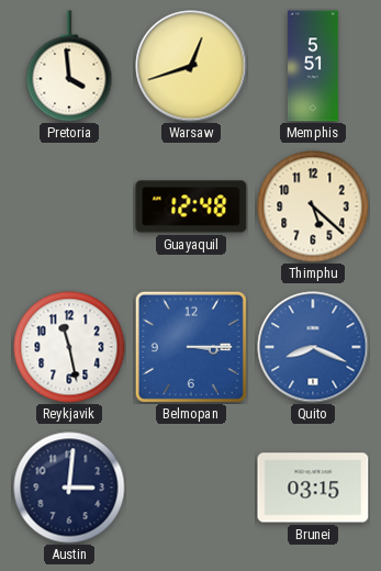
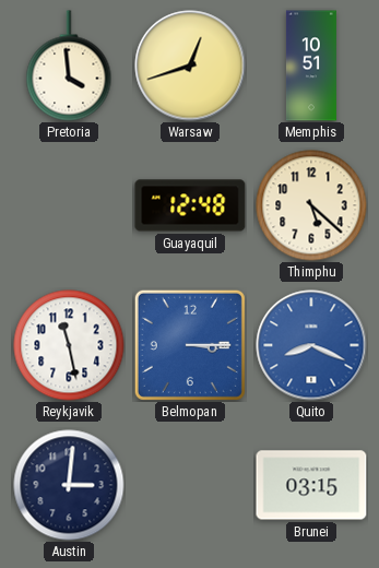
Memphis: 5:51 -> 10:51
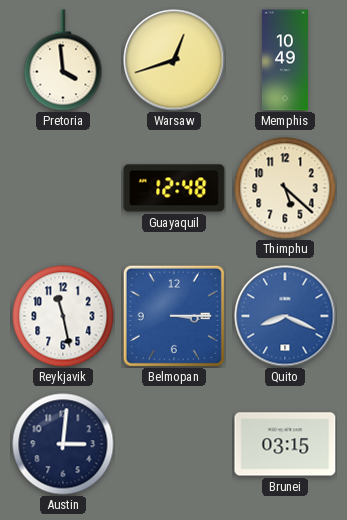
Memphis: 10:51 -> 10:49
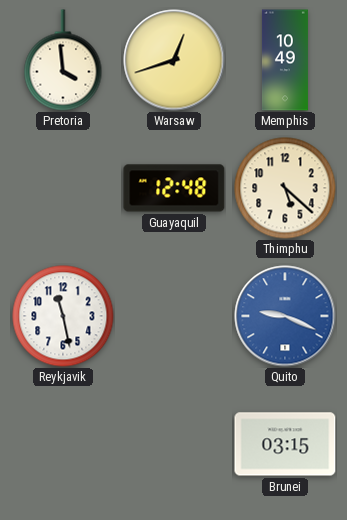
Belmopan: 3:15 -> none
Quito: 8:19 -> 9:19
Austin: 3:01 -> none
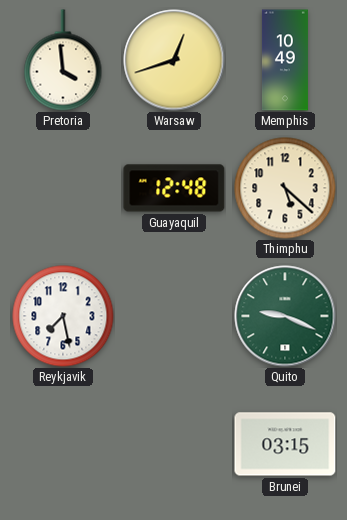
Reykjavik: 11:28 -> 7:28
Quito dial: blue -> green
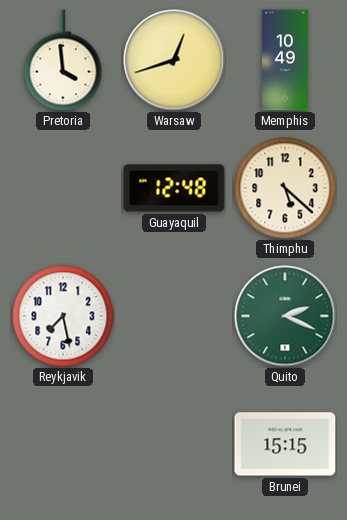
Quito: 9:19 -> 2:19
Brunei: 03:15 -> 15:15
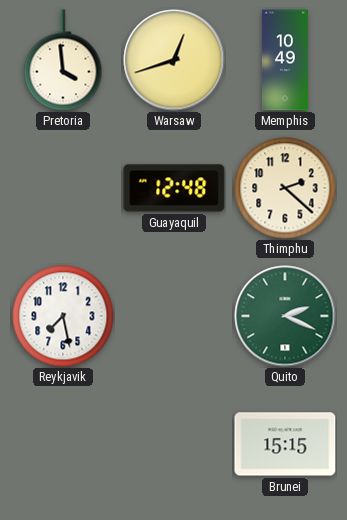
Thimphu: 5:22 -> 2:22
